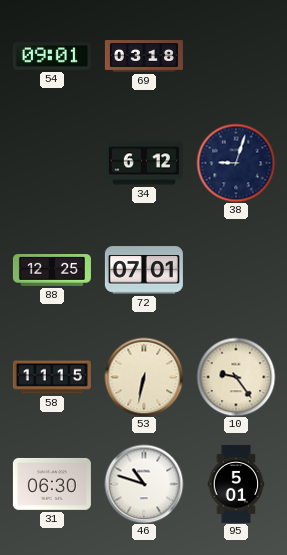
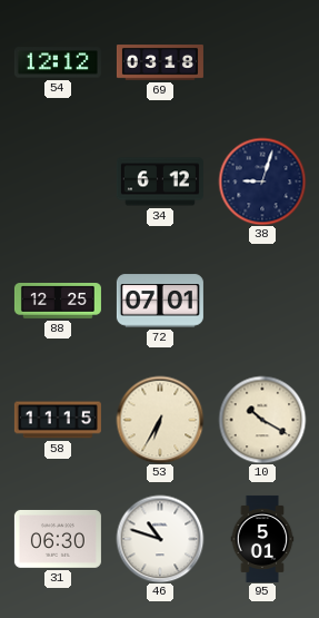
54: 09:01 -> 12:12
53: 6:32 -> 6:35
10: 9:24 -> 10:20
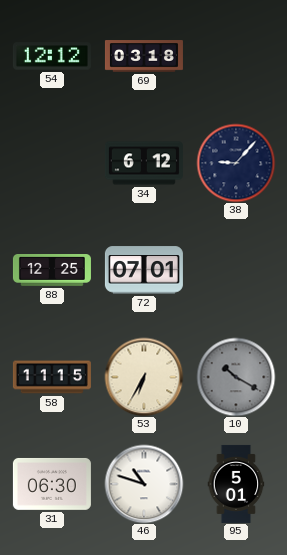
38: 9:03 -> 9:07
10 dial: cream -> grey
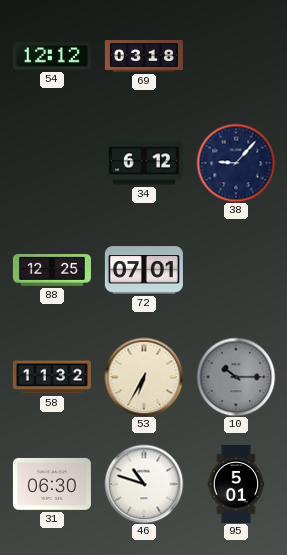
58: 11:15 -> 11:32
10: 10:20 -> 10:15
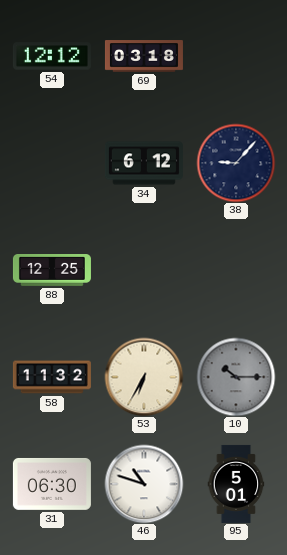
72: 07:01 -> none
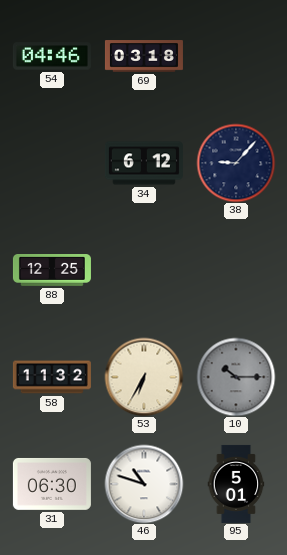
54: 12:12 -> 04:46
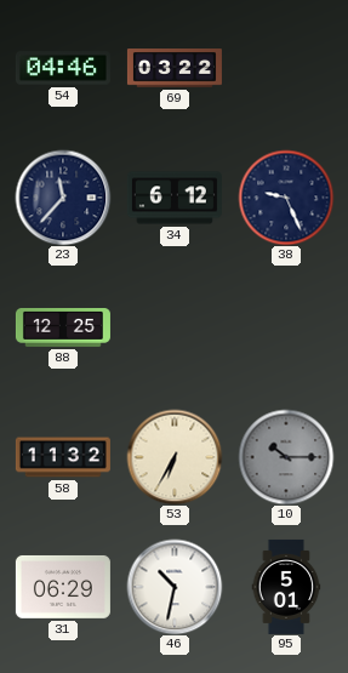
69: 03:18 -> 03:22
23: none -> 11:37
38: 9:07 -> 9:26
31: 06:30 -> 06:29
46: 10:48 -> 10:32
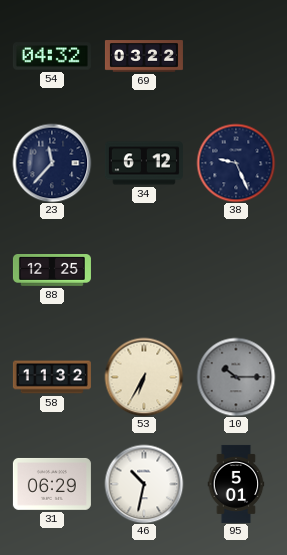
54: 04:46 -> 04:32
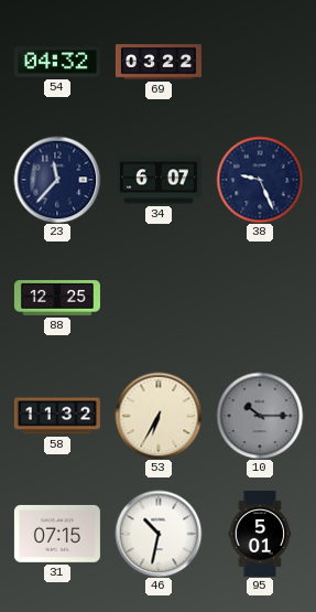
34: 6:12 -> 6:07
31: 06:29 -> 07:15
